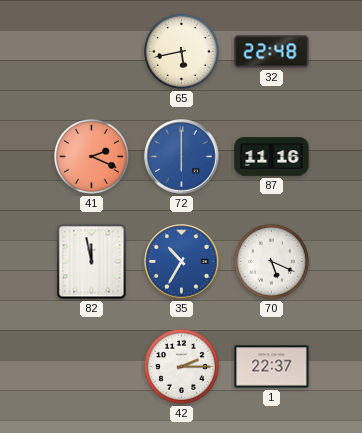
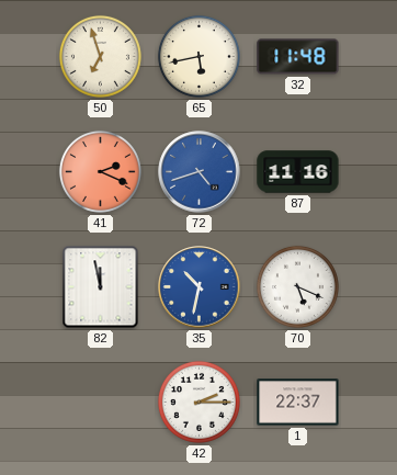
50: none -> 6:57
32: 22:48 -> 11:48
72: 6:00 -> 4:42
35: 10:35 -> 10:32
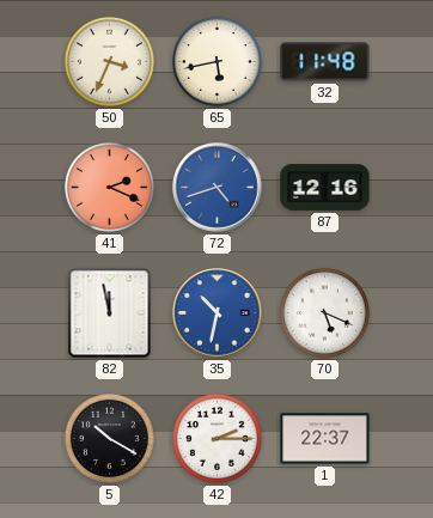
50: 6:57 -> 3:34
87: 11:16 -> 12:16
5: none -> 10:20
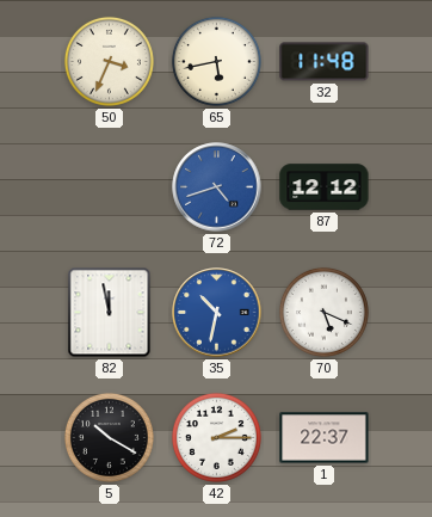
41: 2:19 -> none
87: 12:16 -> 12:12
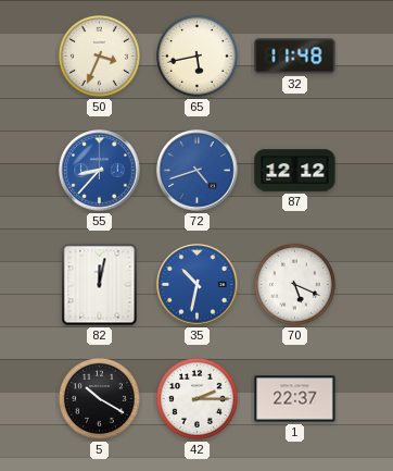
55: none -> 8:37
82: 11:58 -> 12:02
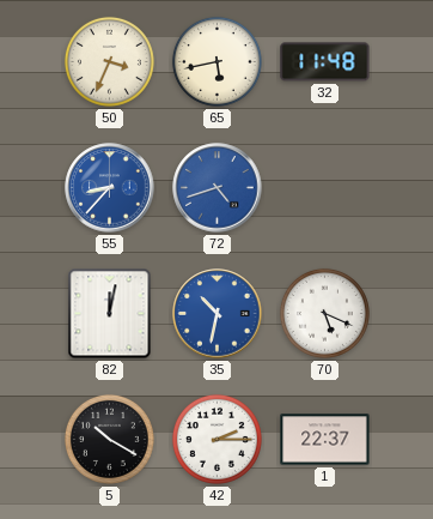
87: 12:12 -> none
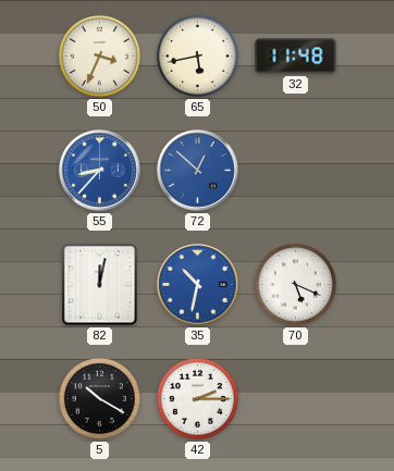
72: 4:42 -> 12:52
1: 22:37 -> none
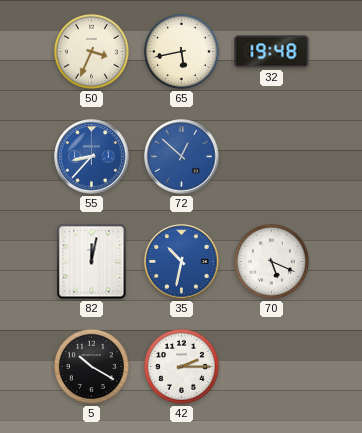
32: 11:48 -> 19:48
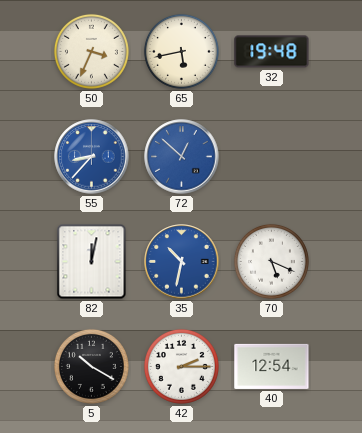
40: none -> 12:54
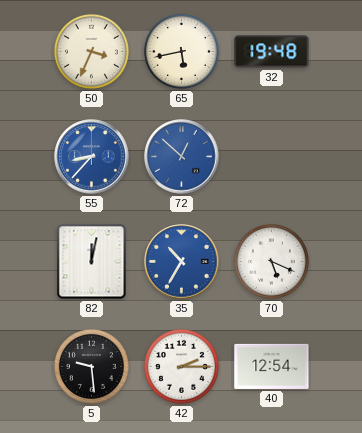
35: 10:32 -> 10:35
5: 10:20 -> 9:29
